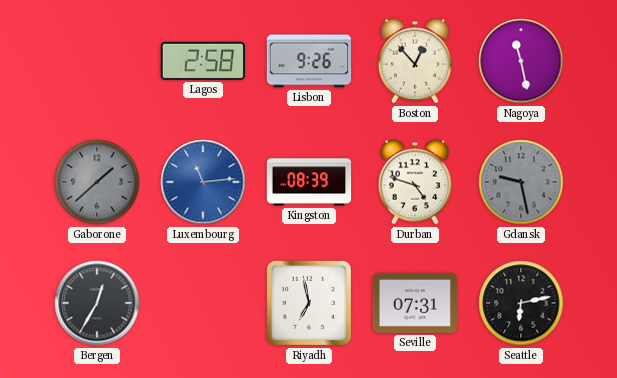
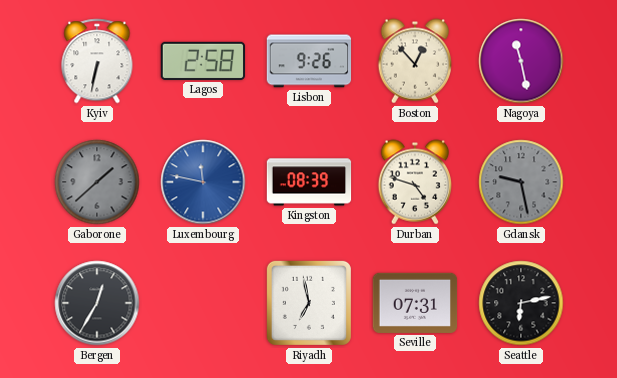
Kyiv: none -> 6:32
Luxembourg: 11:14 -> 11:47
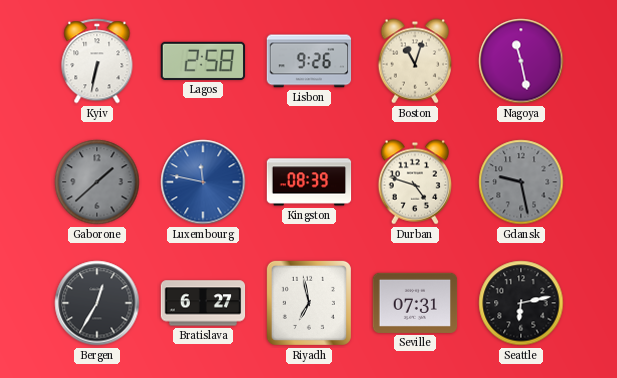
Boston: 12:53 -> 11:03
Bratislava: none -> 6:27
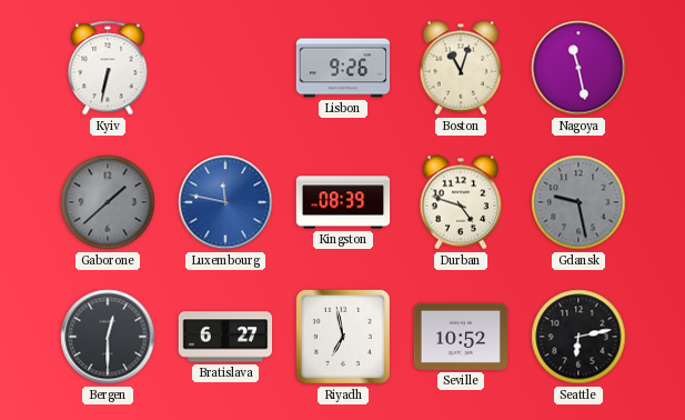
Lagos: 2:58 -> none
Bergen: 12:35 -> 12:30
Seville: 07:31 -> 10:52
